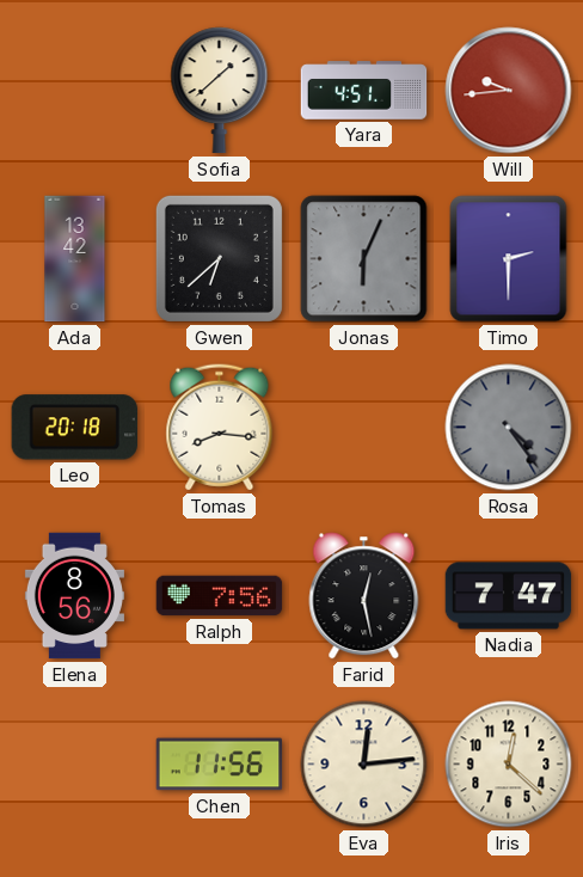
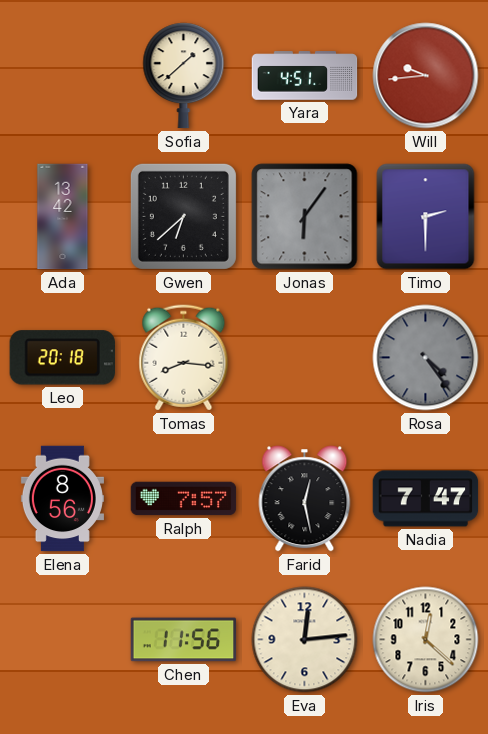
Jonas: 6:04 -> 6:06
Ralph: 7:56 -> 7:57
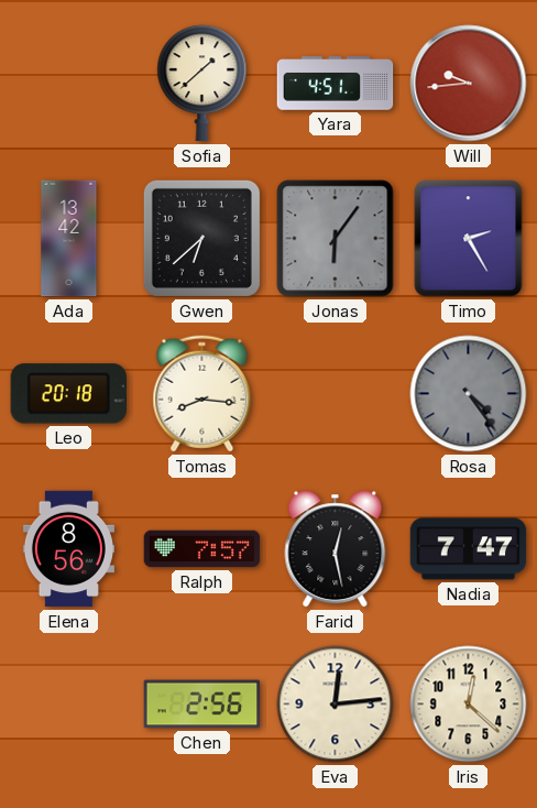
Timo: 2:30 -> 2:25
Chen: 11:56 -> 2:56
